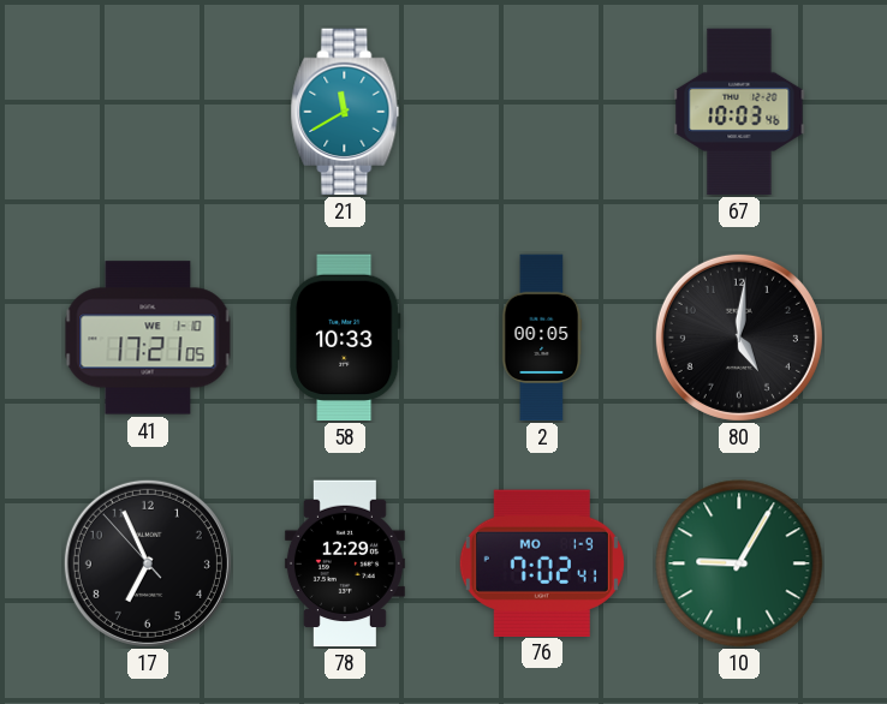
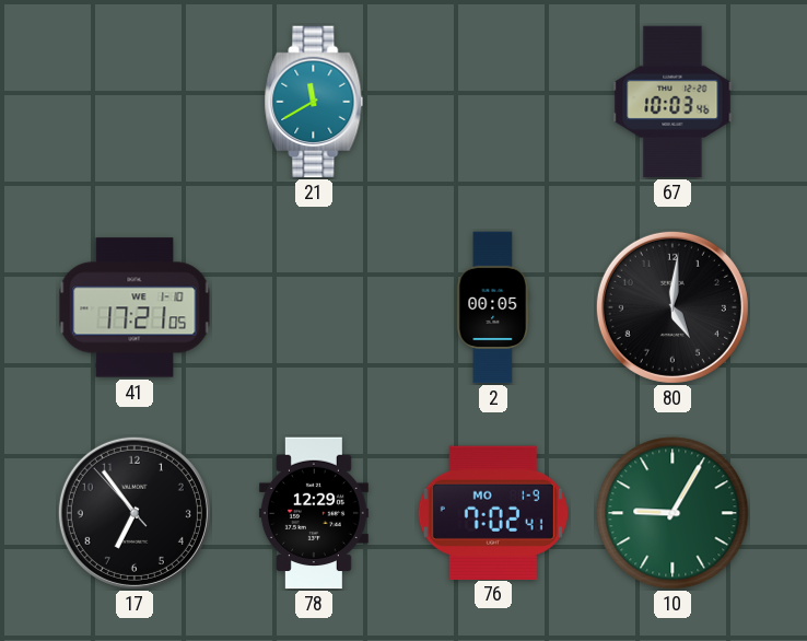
58: 10:33 -> none
17: 6:55 -> 6:53
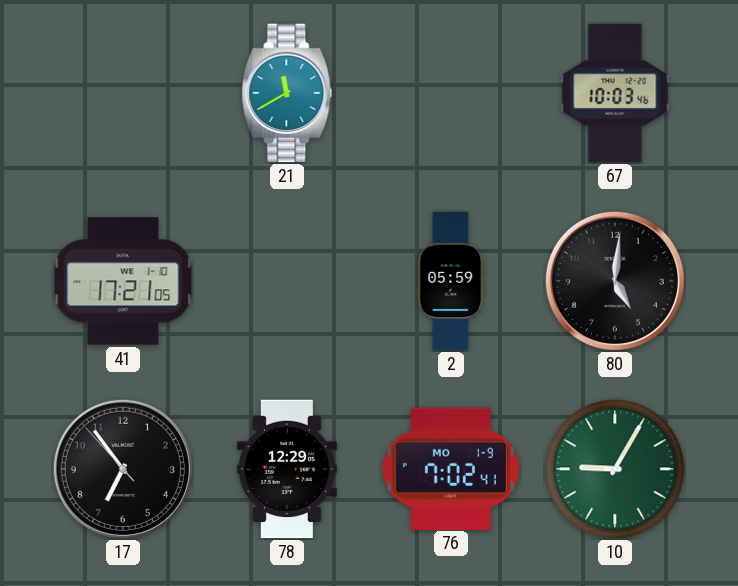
2: 00:05 -> 05:59
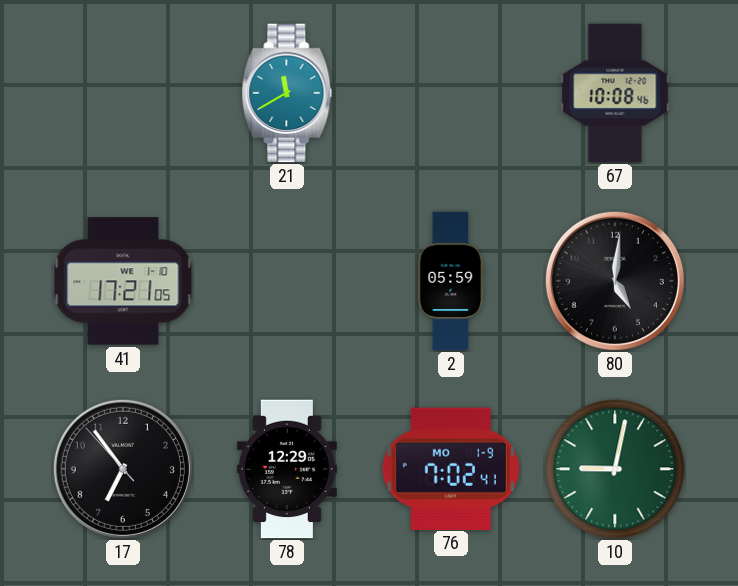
67: 10:03 -> 10:08
10: 9:05 -> 9:02
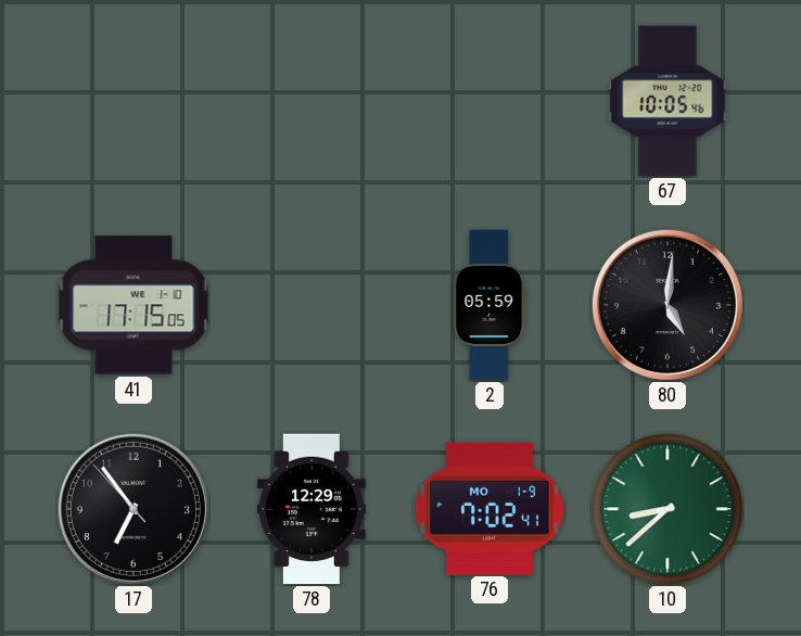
21: 11:40 -> none
67: 10:08 -> 10:05
41: 17:21 -> 17:15
10: 9:02 -> 8:38
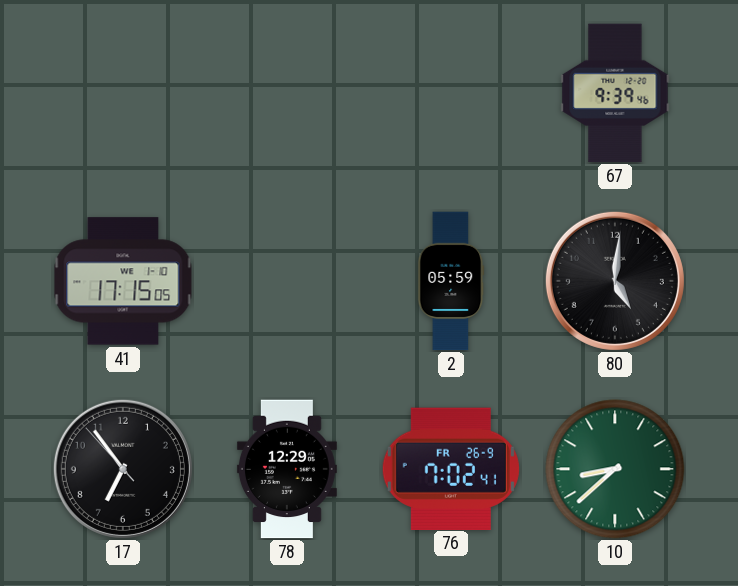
67: 10:05 -> 9:39
76 date: MO 1-9 -> FR 26-9
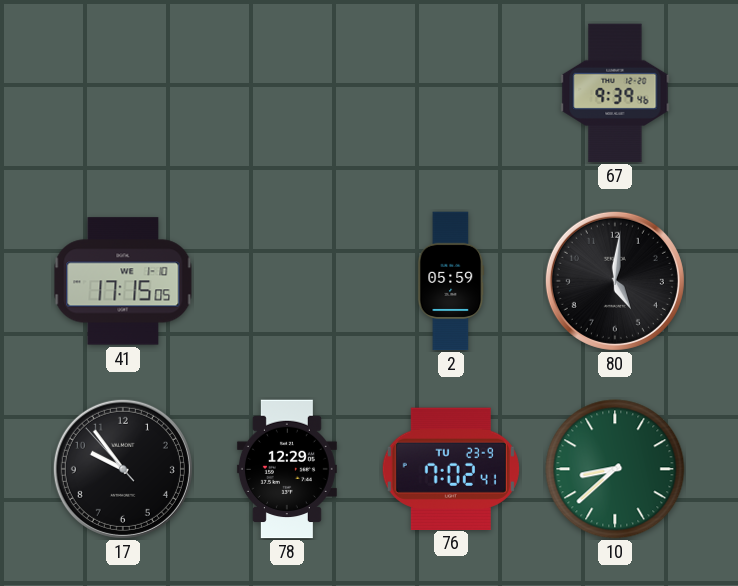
17: 6:53 -> 9:53
76 date: FR 26-9 -> TU 23-9
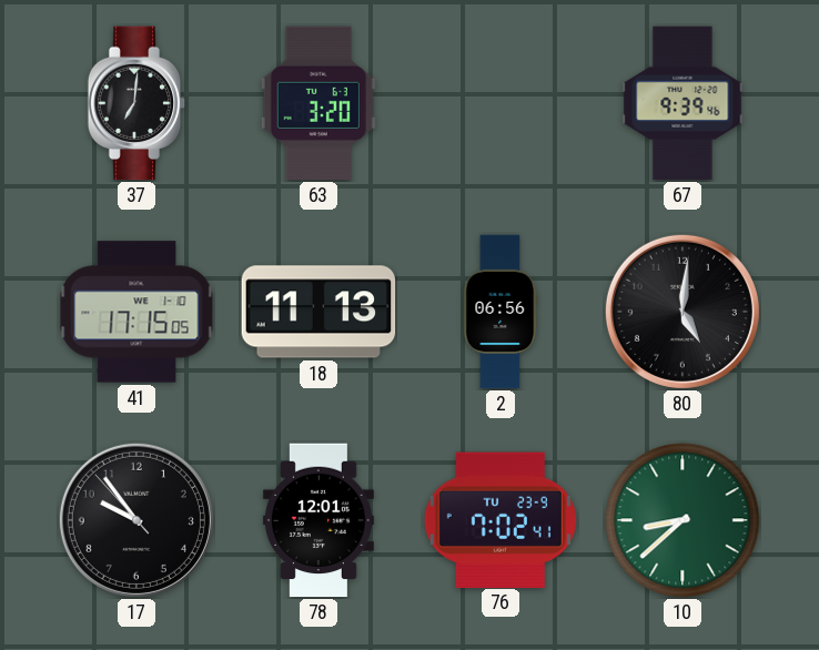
37: none -> 7:01
63: none -> 3:20
18: none -> 11:13
2: 05:59 -> 06:56
78: 12:29 -> 12:01
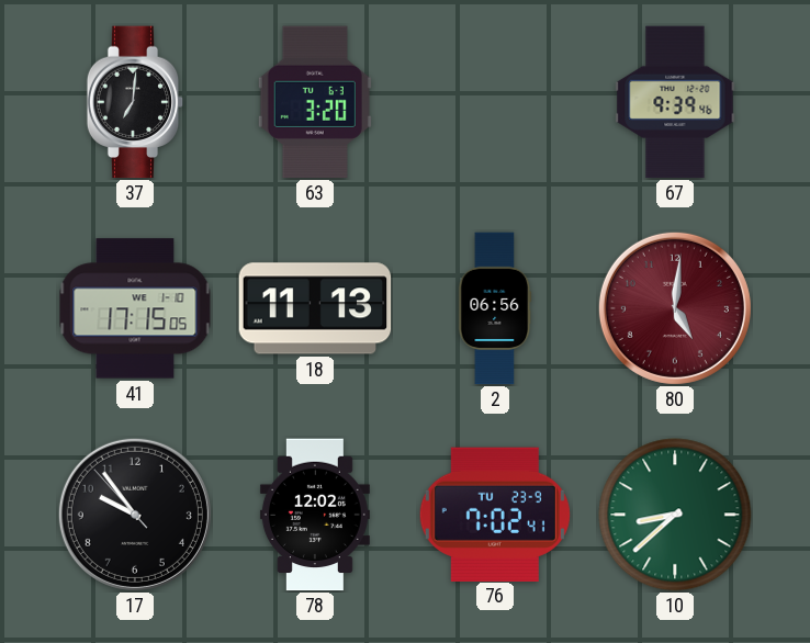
80 dial: black -> burgundy
78: 12:01 -> 12:02
